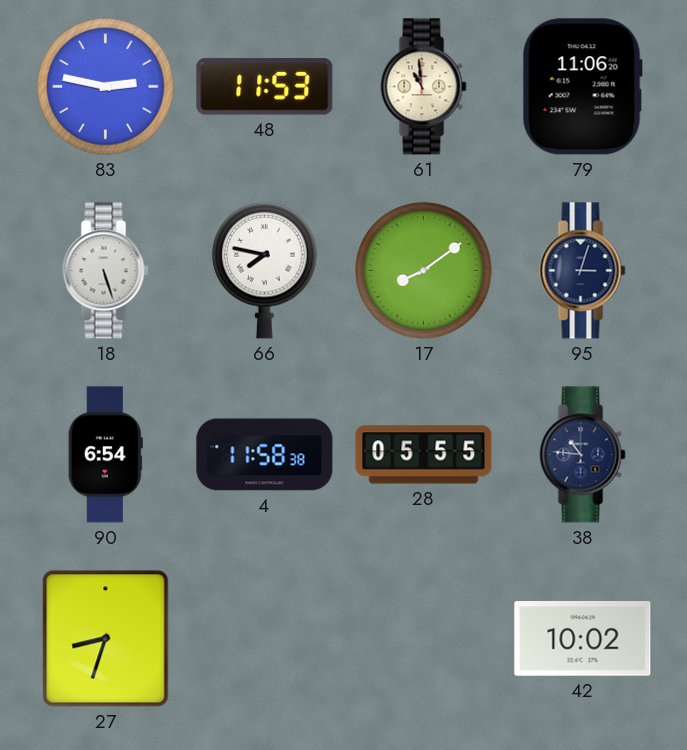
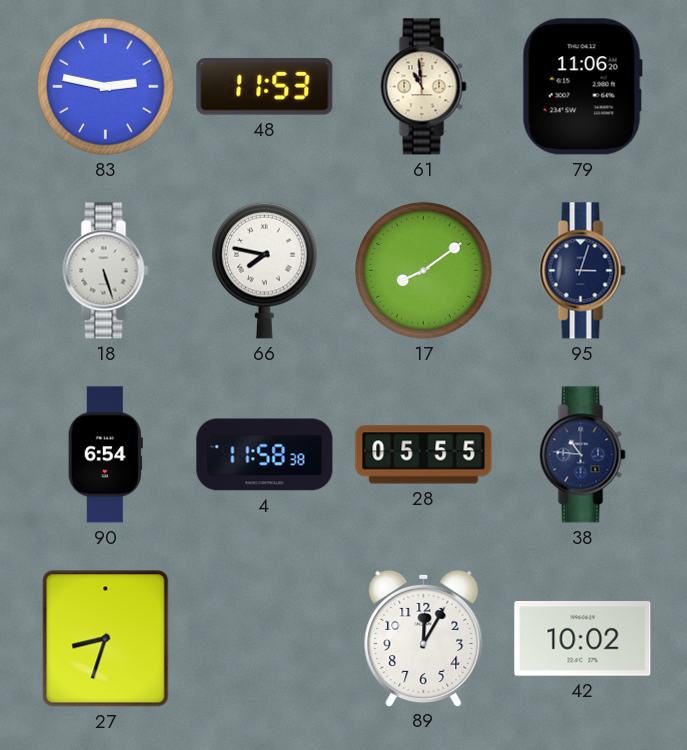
89: none -> 12:05
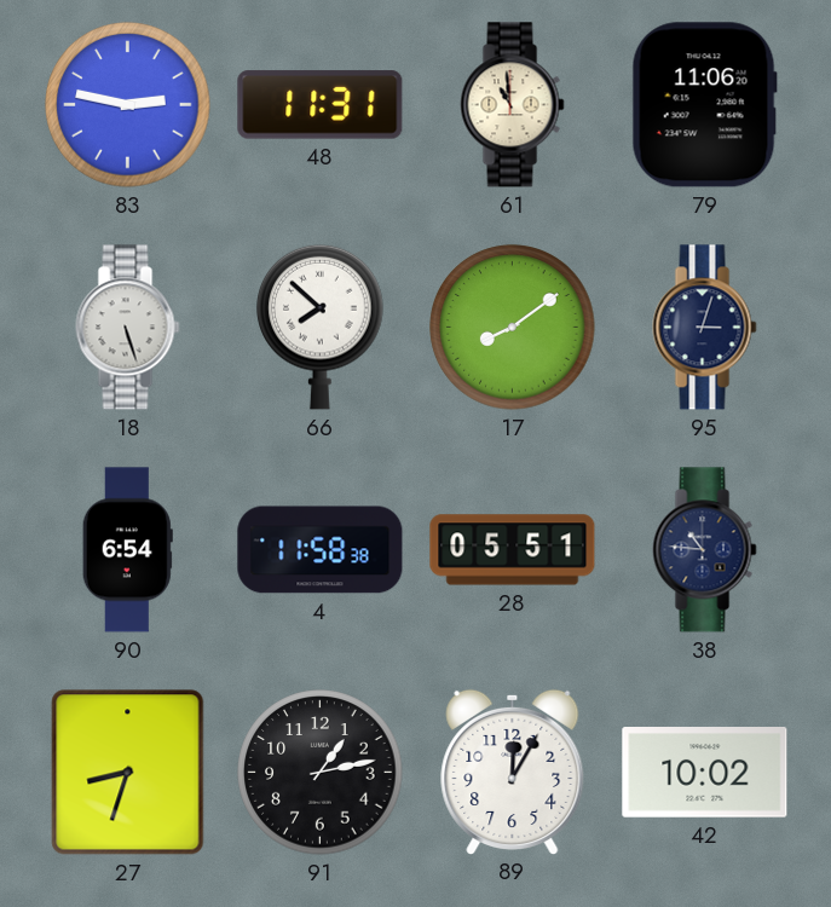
48: 11:53 -> 11:31
66: 7:47 -> 7:52
28: 05:55 -> 05:51
91: none -> 1:13
